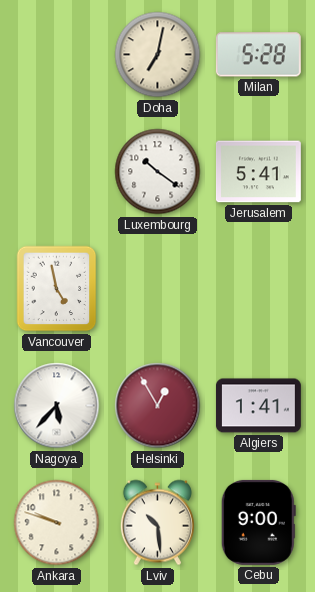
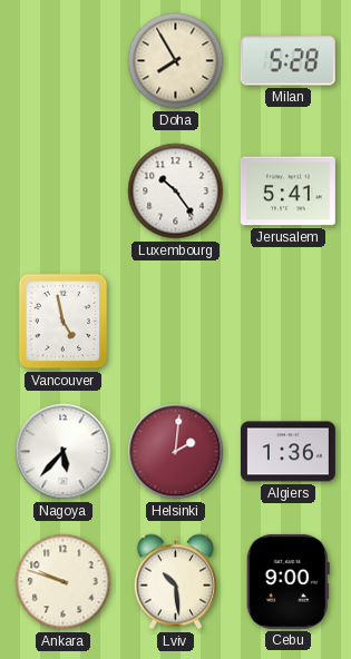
Doha: 7:02 -> 7:55
Luxembourg: 10:21 -> 10:24
Helsinki: 12:55 -> 2:01
Algiers: 1:41 -> 1:36
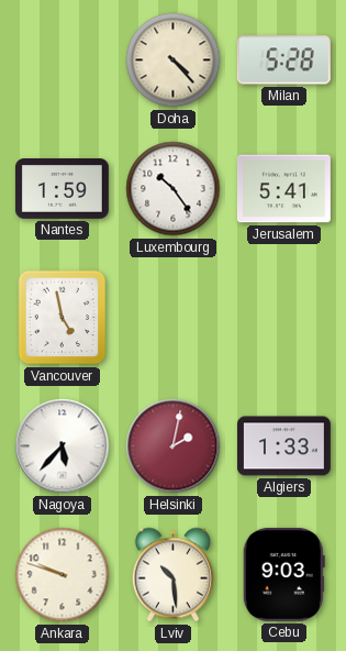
Doha: 7:55 -> 4:23
Nantes: none -> 1:59
Helsinki: 2:01 -> 2:02
Algiers: 1:36 -> 1:33
Cebu: 9:00 -> 9:03
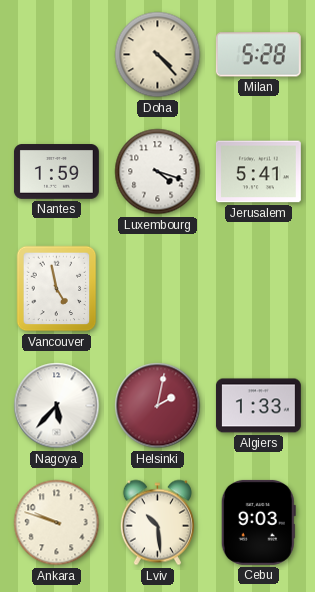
Luxembourg: 10:24 -> 4:18
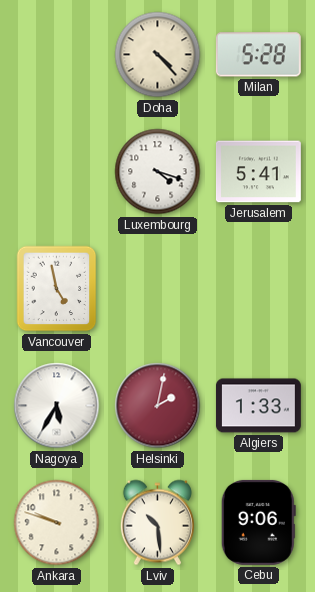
Nantes: 1:59 -> none
Nagoya: 5:37 -> 5:35
Cebu: 9:03 -> 9:06
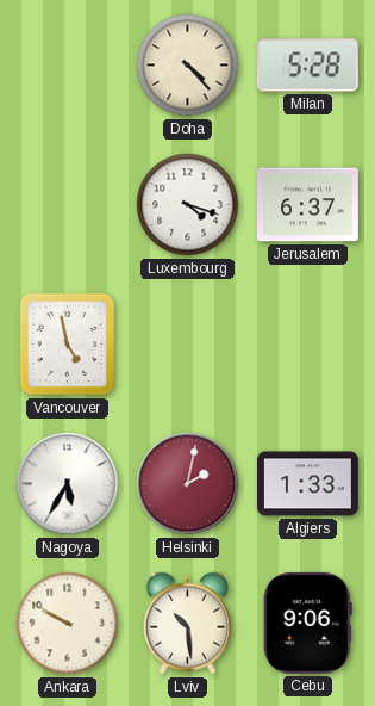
Jerusalem: 5:41 -> 6:37
Ankara: 9:48 -> 9:50
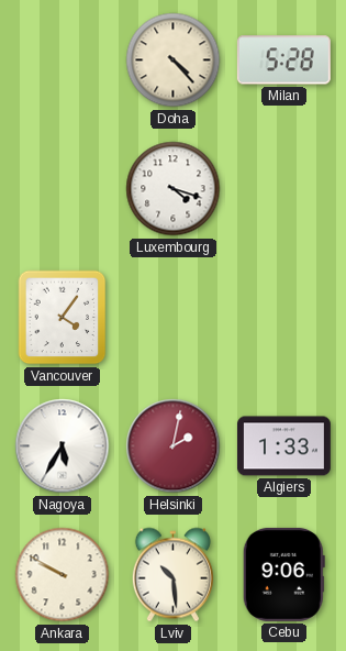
Jerusalem: 6:37 -> none
Vancouver: 4:58 -> 4:06
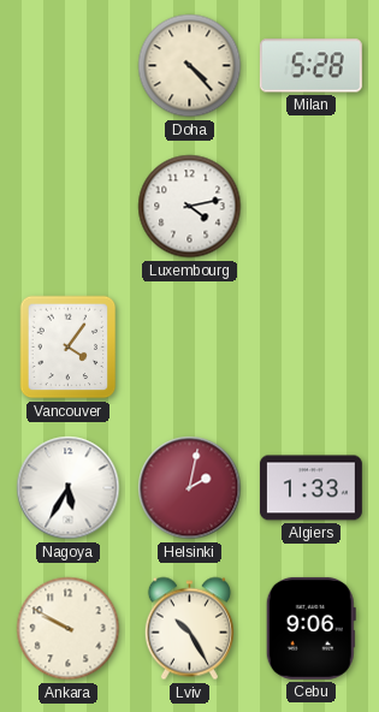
Luxembourg: 4:18 -> 4:13
Lviv: 10:29 -> 10:25
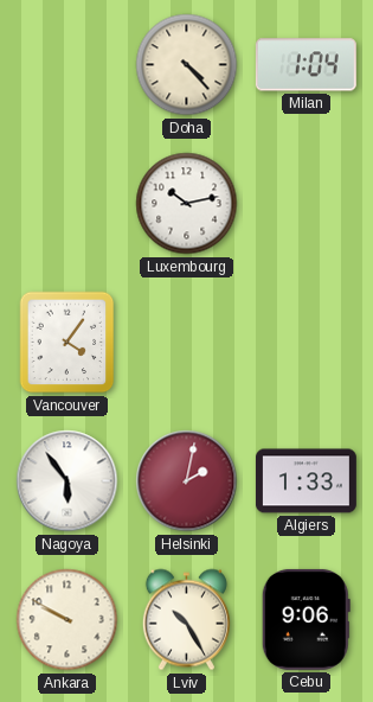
Milan: 5:28 -> 1:04
Luxembourg: 4:13 -> 10:13
Nagoya: 5:35 -> 5:54
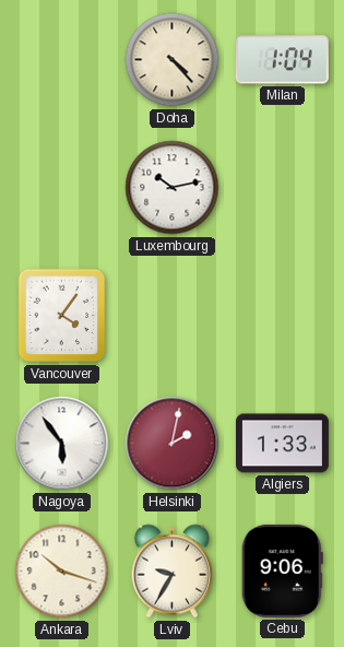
Ankara: 9:50 -> 10:18
Lviv: 10:25 -> 9:35
